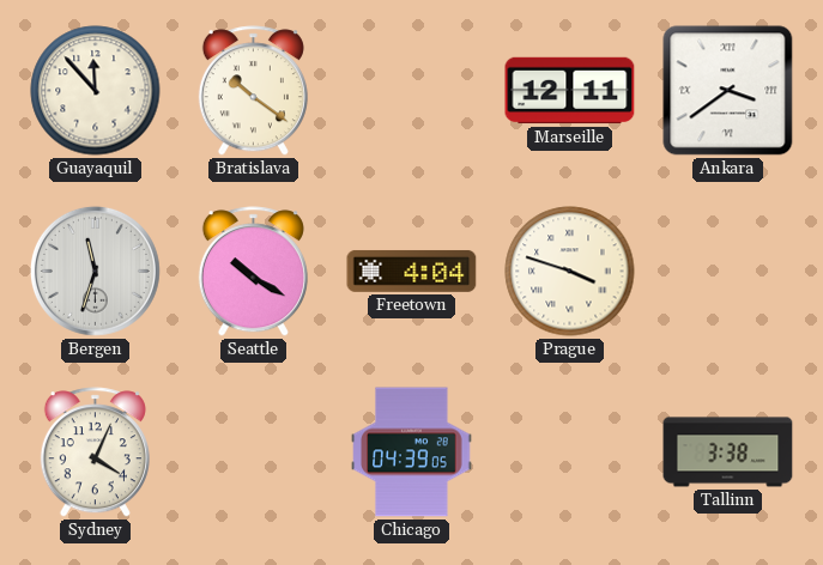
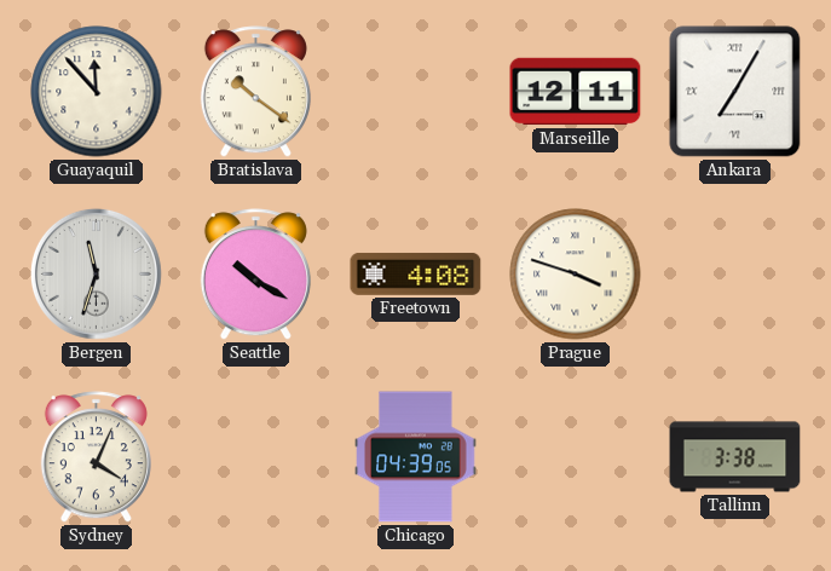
Ankara: 3:39 -> 7:05
Freetown: 4:04 -> 4:08
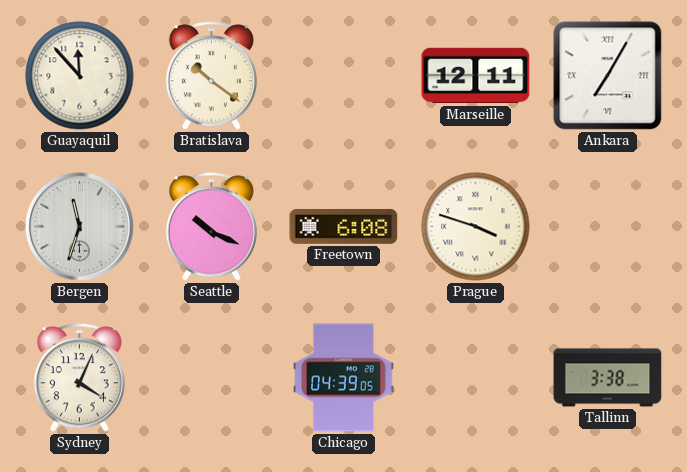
Seattle: 10:20 -> 10:19
Freetown: 4:08 -> 6:08
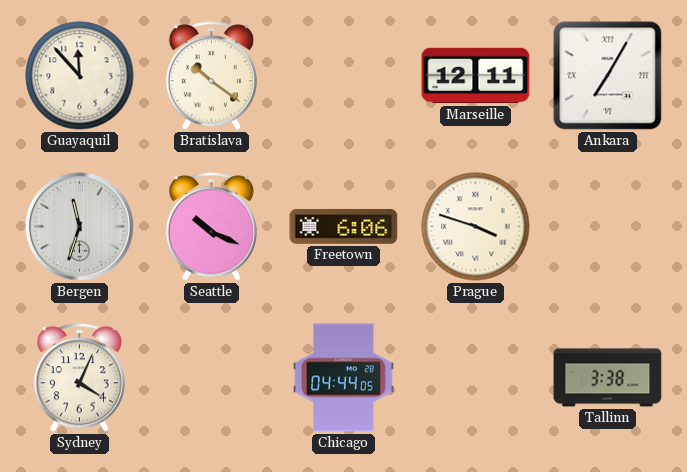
Freetown: 6:08 -> 6:06
Chicago: 04:39 -> 04:44
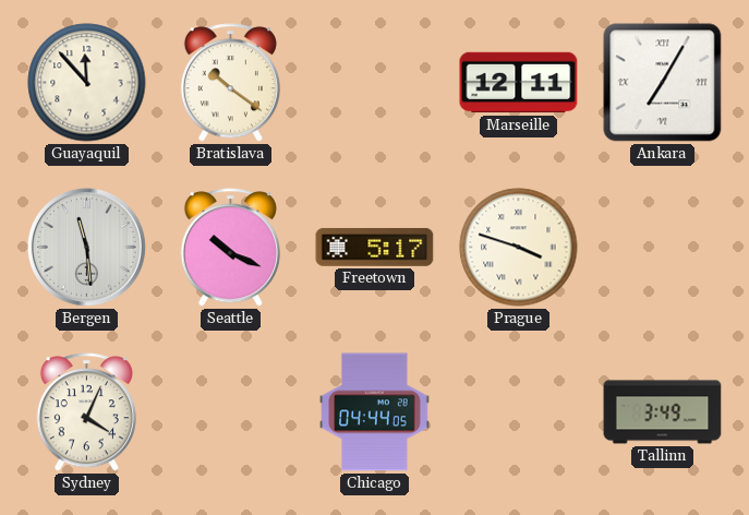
Bergen: 11:33 -> 11:29
Freetown: 6:06 -> 5:17
Tallinn: 3:38 -> 3:49
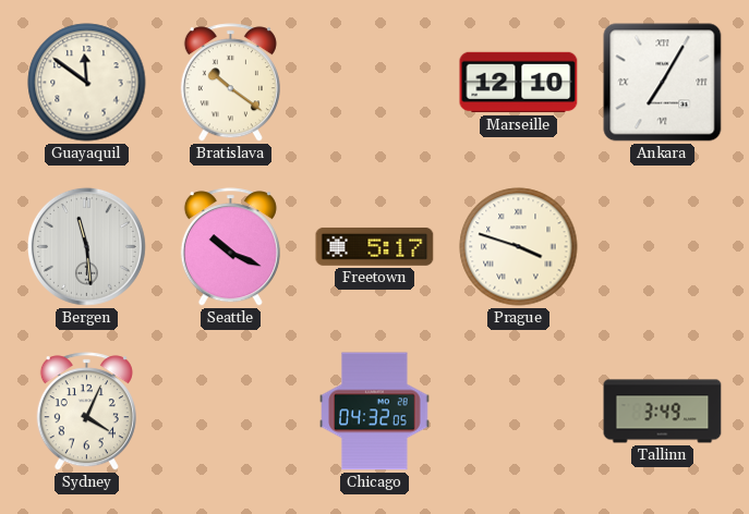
Guayaquil: 11:53 -> 11:51
Marseille: 12:11 -> 12:10
Chicago: 04:44 -> 04:32
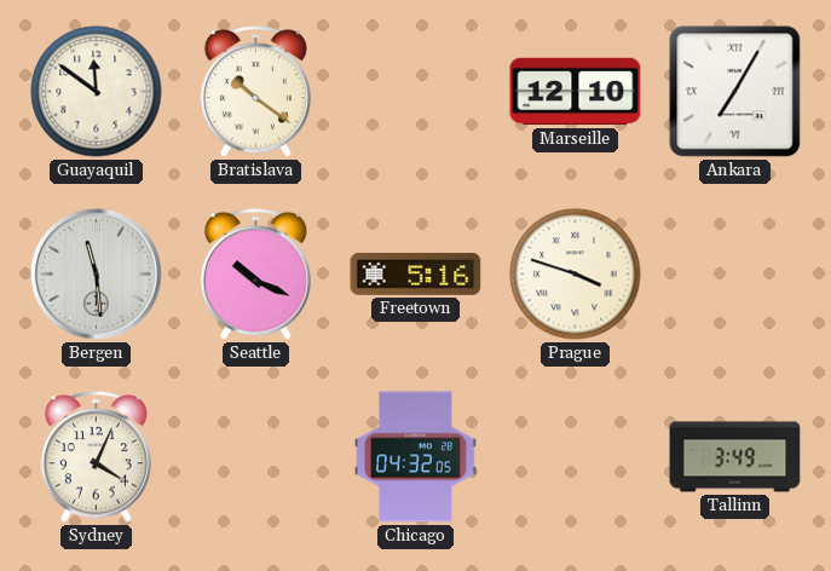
Freetown: 5:17 -> 5:16
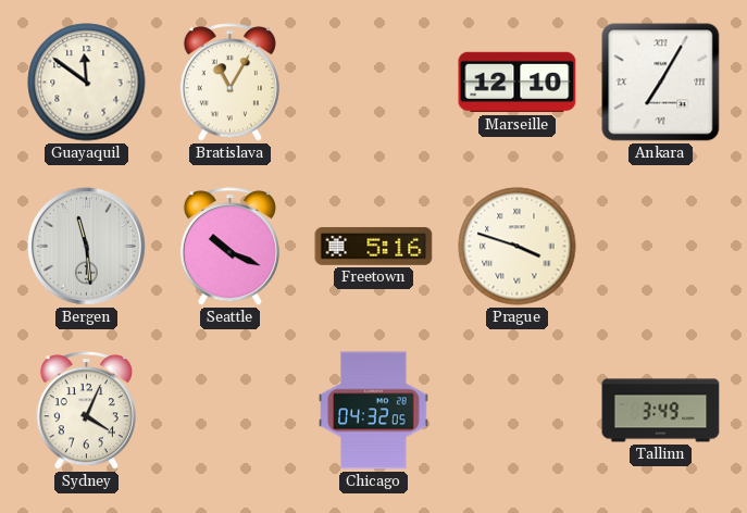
Bratislava: 10:21 -> 11:05
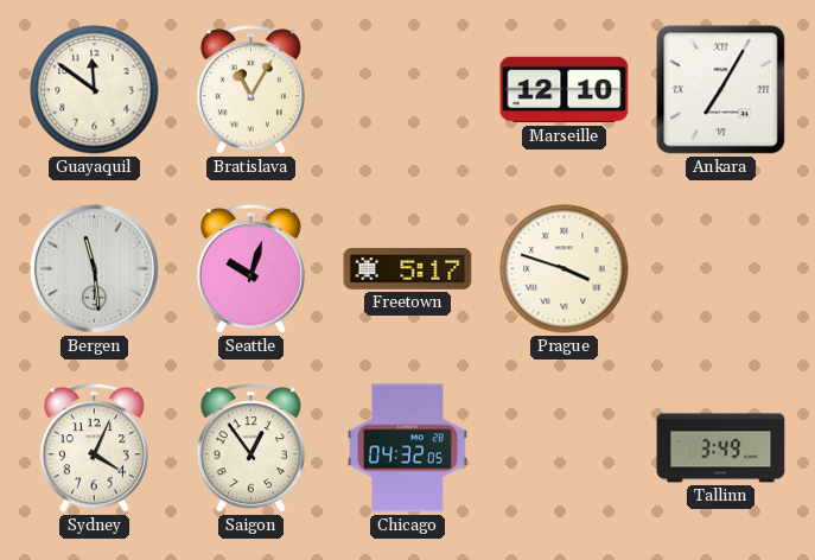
Seattle: 10:19 -> 10:03
Freetown: 5:16 -> 5:17
Saigon: none -> 12:54
